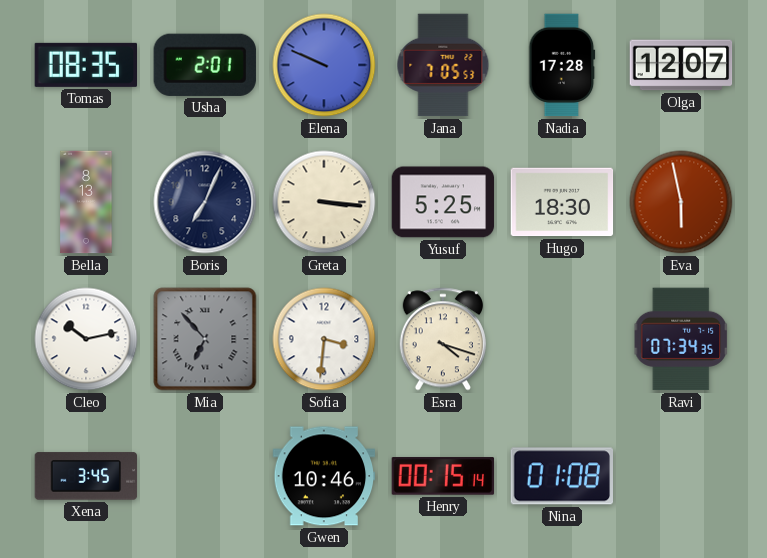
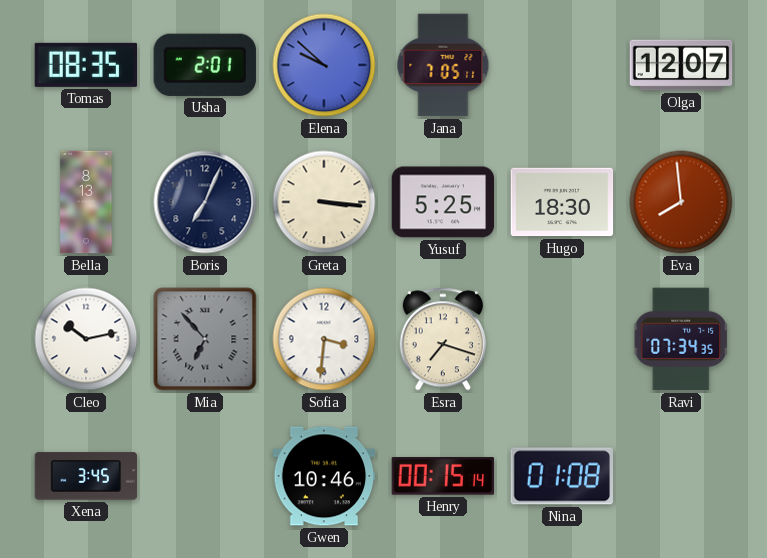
Elena: 9:49 -> 9:52
Jana: 7:05:53 -> 7:05:11
Nadia: 17:28 -> none
Eva: 5:58 -> 7:59
Esra: 4:18 -> 7:18
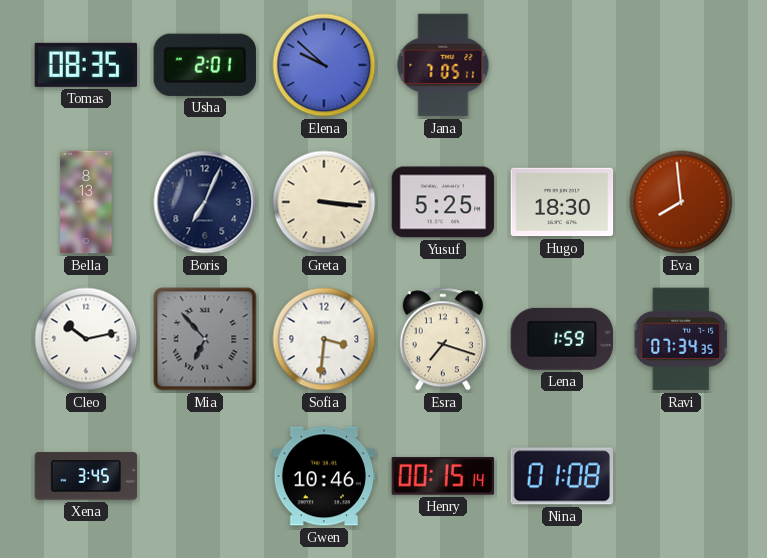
Olga: 12:07 -> none
Lena: none -> 1:59
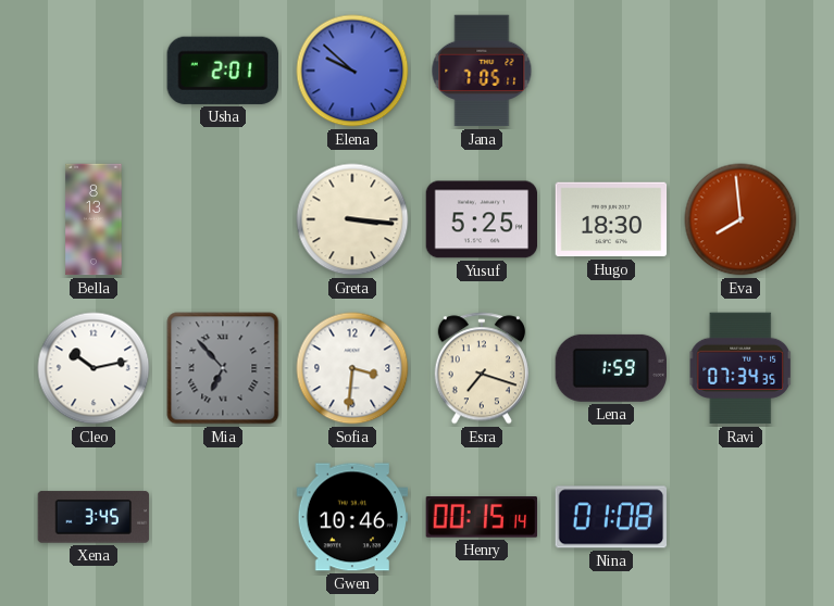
Tomas: 08:35 -> none
Boris: 7:04 -> none
